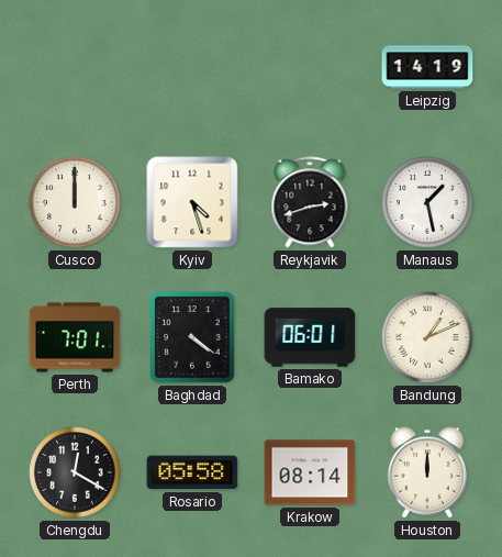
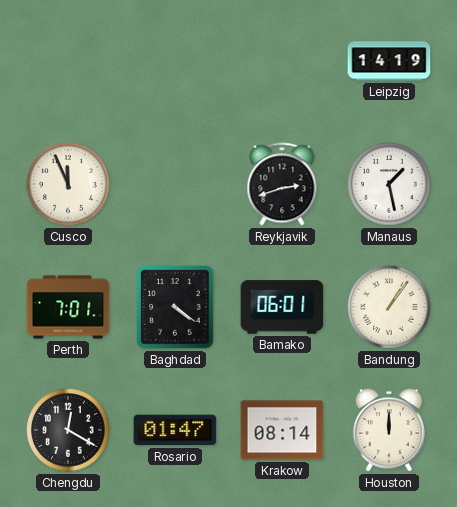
Cusco: 12:00 -> 11:56
Kyiv: 4:27 -> none
Bandung: 1:11 -> 1:06
Rosario: 05:58 -> 01:47
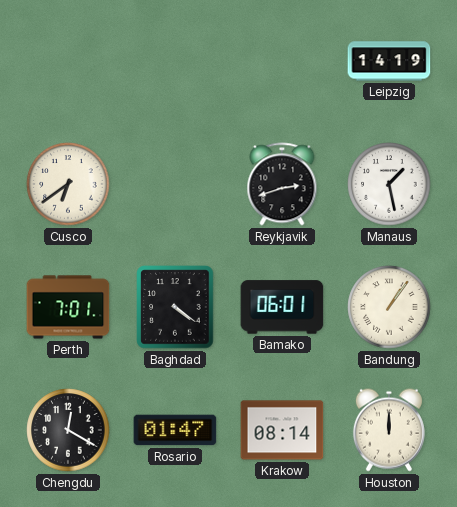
Cusco: 11:56 -> 6:39
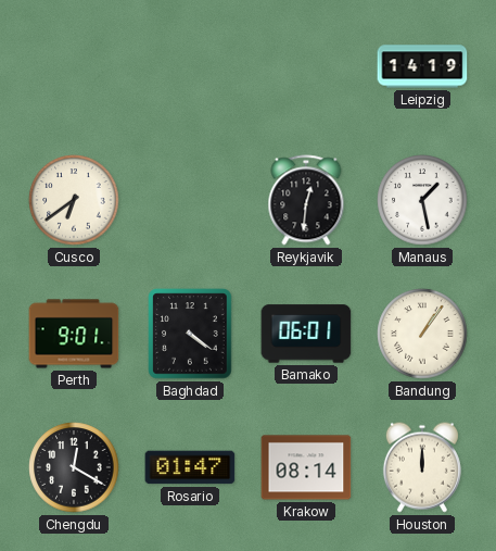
Reykjavik: 2:42 -> 12:31
Perth: 7:01 -> 9:01
